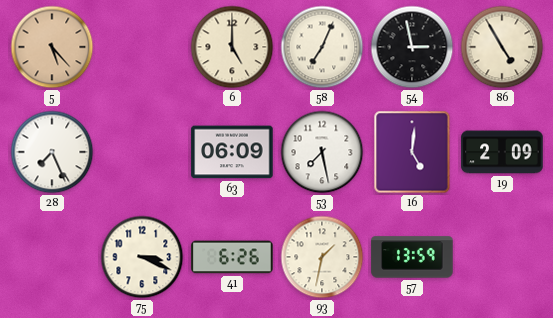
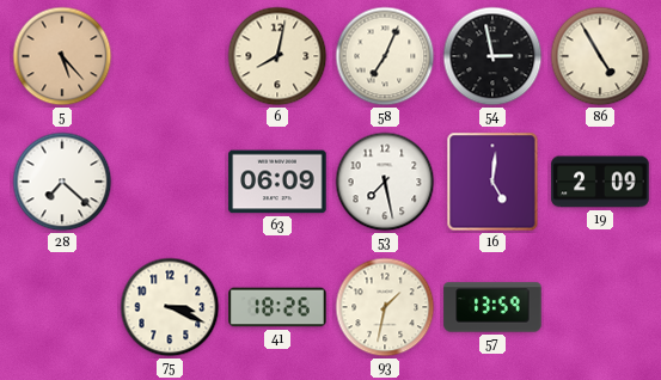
6: 5:00 -> 8:02
28: 7:26 -> 7:22
41: 6:26 -> 18:26
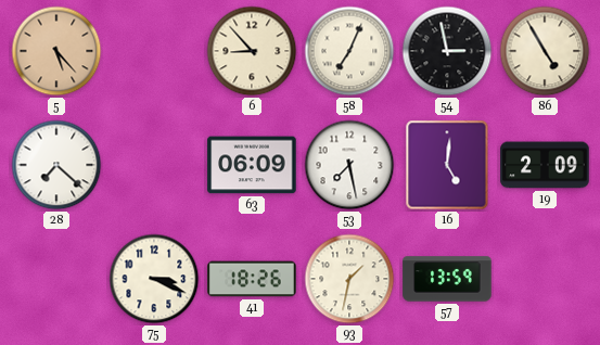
6: 8:02 -> 8:53
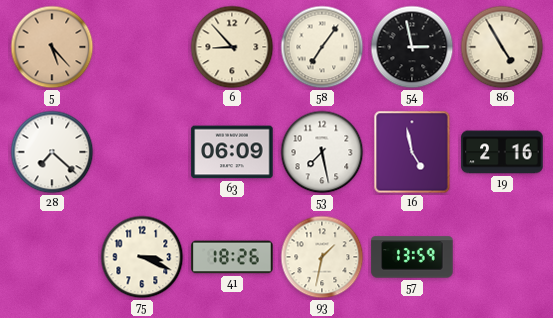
58: 7:04 -> 7:06
16: 5:01 -> 4:58
19: 2:09 -> 2:16
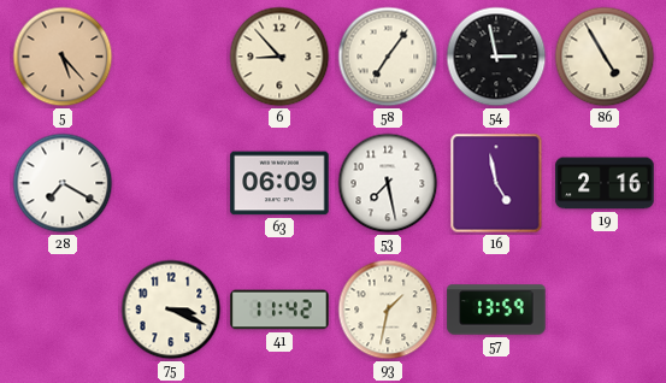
28: 7:22 -> 7:20
41: 18:26 -> 11:42
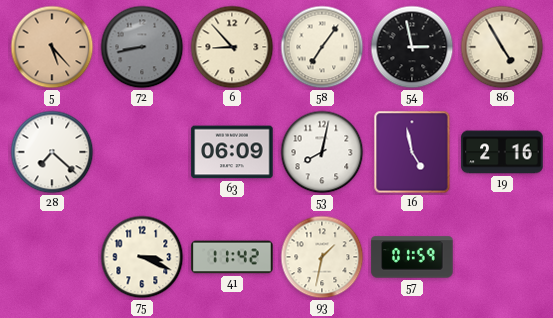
72: none -> 8:43
28: 7:20 -> 7:22
53: 7:28 -> 8:02
57: 13:59 -> 01:59
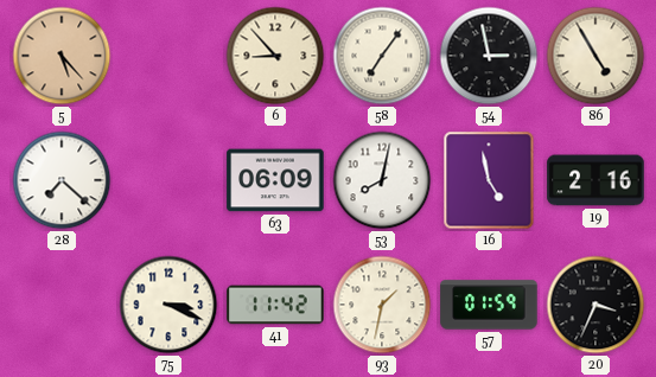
72: 8:43 -> none
20: none -> 3:34
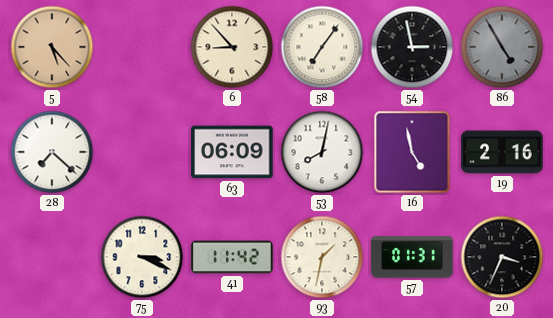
86 dial: cream -> grey
57: 01:59 -> 01:31
